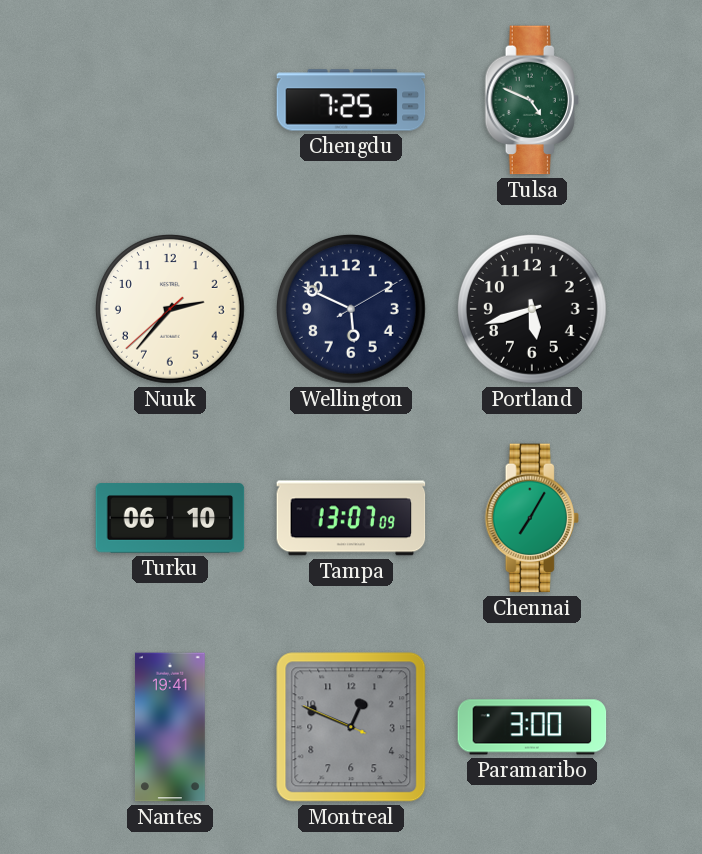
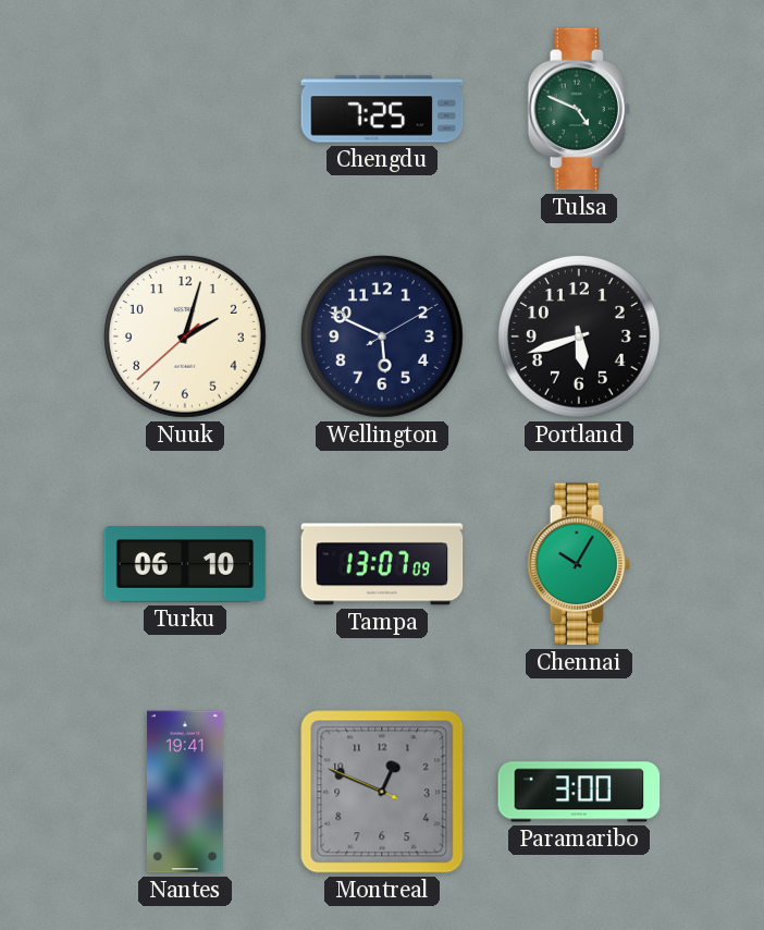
Nuuk: 2:36 -> 2:02
Chennai: 7:05 -> 10:05
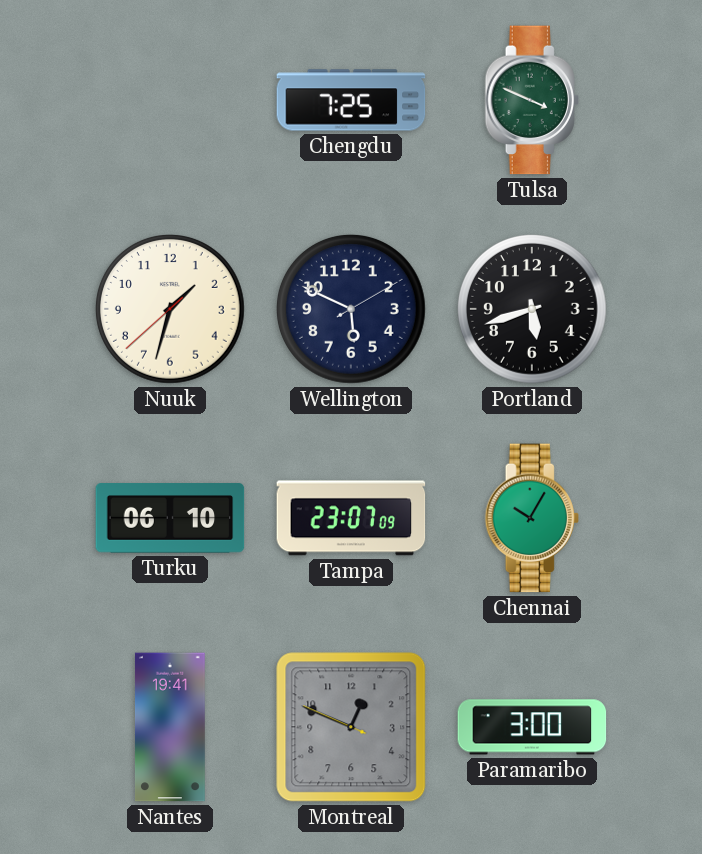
Tulsa: 4:49 -> 3:49
Nuuk: 2:02 -> 1:32
Tampa: 13:07 -> 23:07
